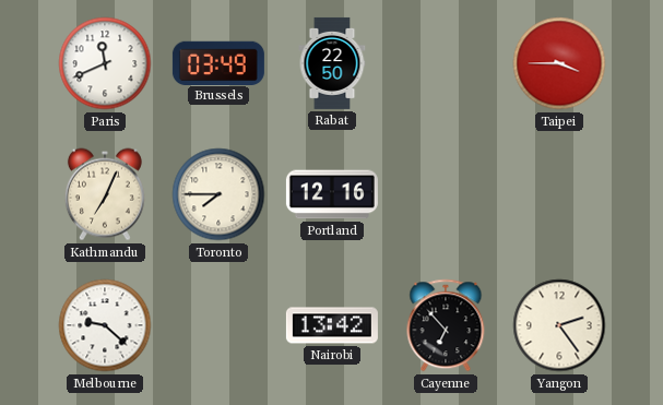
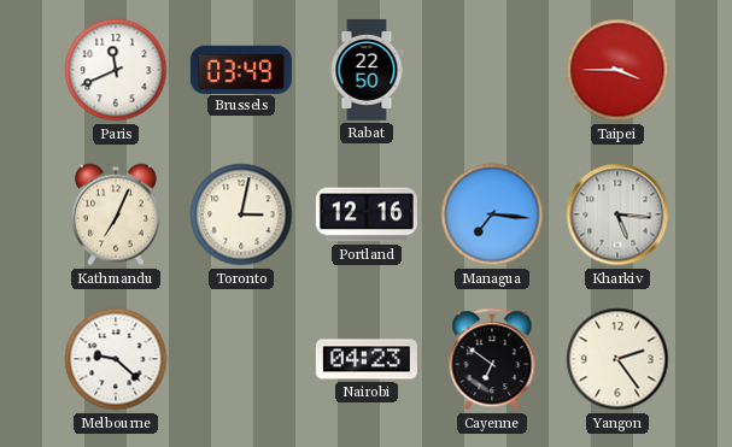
Toronto: 7:45 -> 3:02
Managua: none -> 7:16
Kharkiv: none -> 5:16
Nairobi: 13:42 -> 04:23
Cayenne: 6:53 -> 6:51
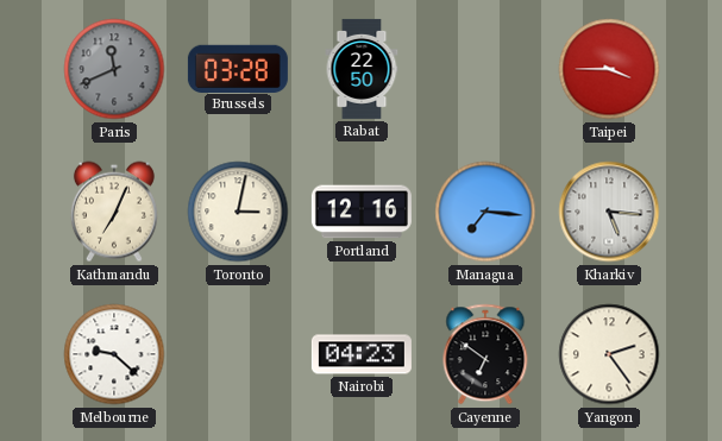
Paris dial: white -> grey
Brussels: 03:49 -> 03:28
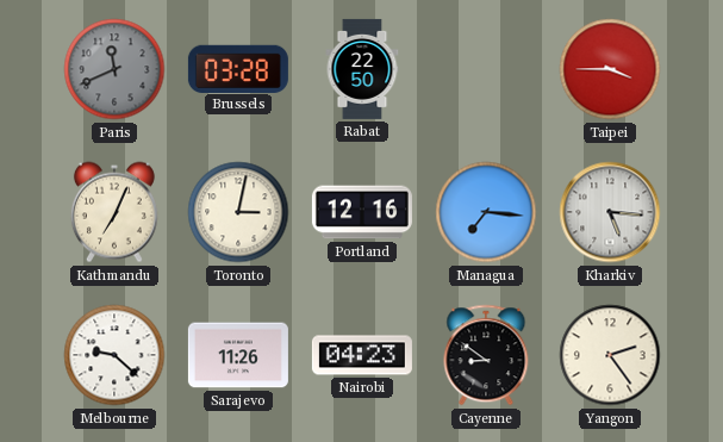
Sarajevo: none -> 11:26
Cayenne: 6:51 -> 8:51
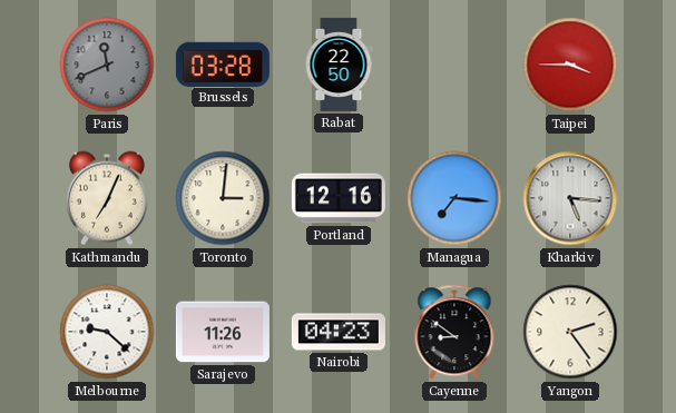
Toronto: 3:02 -> 3:01
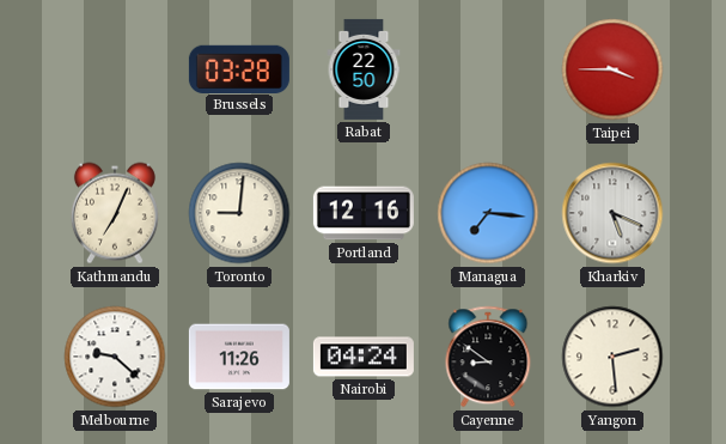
Paris: 11:41 -> none
Toronto: 3:01 -> 9:01
Kharkiv: 5:16 -> 5:19
Nairobi: 04:23 -> 04:24
Yangon: 2:24 -> 2:29
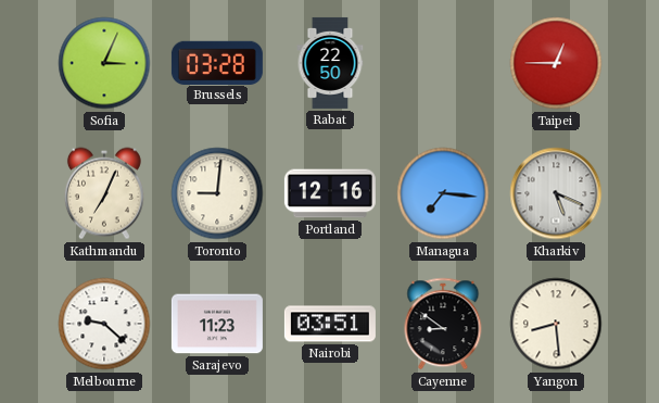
Sofia: none -> 3:04
Taipei: 3:45 -> 12:45
Sarajevo: 11:26 -> 11:23
Nairobi: 04:24 -> 03:51
Yangon: 2:29 -> 8:29
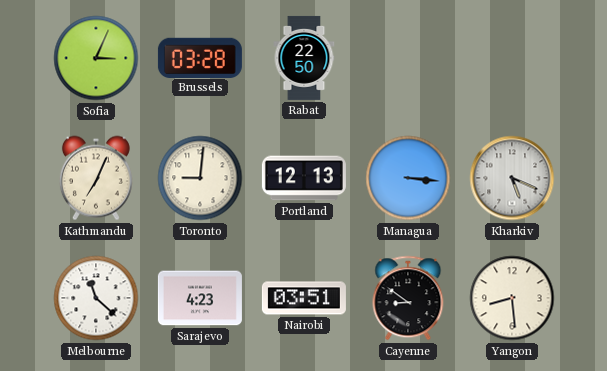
Taipei: 12:45 -> none
Portland: 12:16 -> 12:13
Managua: 7:16 -> 3:16
Melbourne: 9:22 -> 11:22
Sarajevo: 11:23 -> 4:23
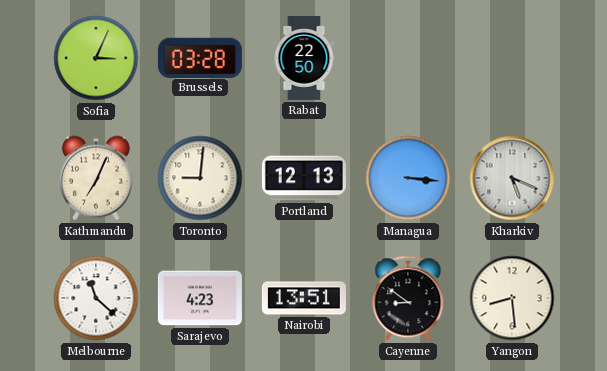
Nairobi: 03:51 -> 13:51
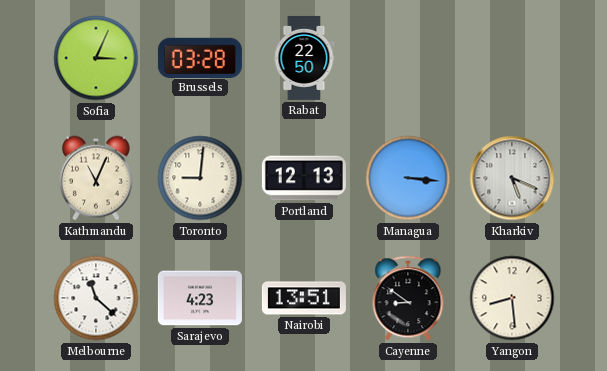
Kathmandu: 7:04 -> 11:04
